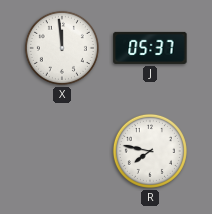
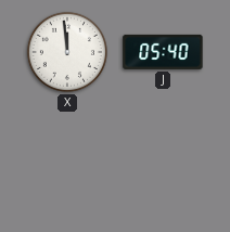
J: 05:37 -> 05:40
R: 7:47 -> none
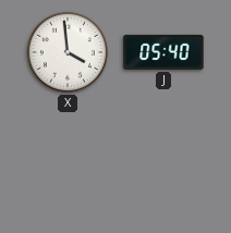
X: 11:59 -> 3:59
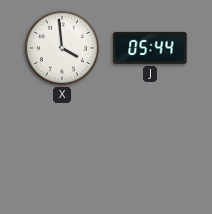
J: 05:40 -> 05:44
